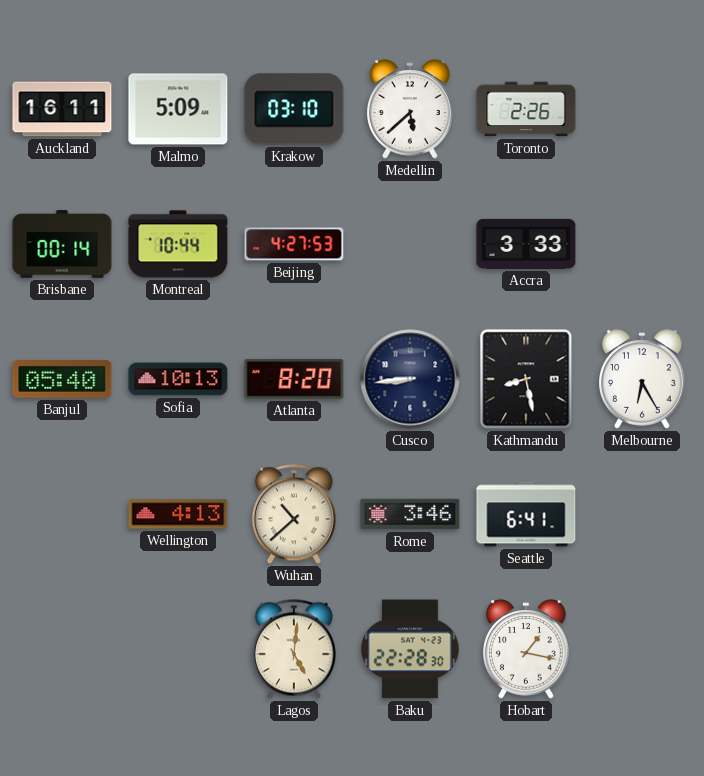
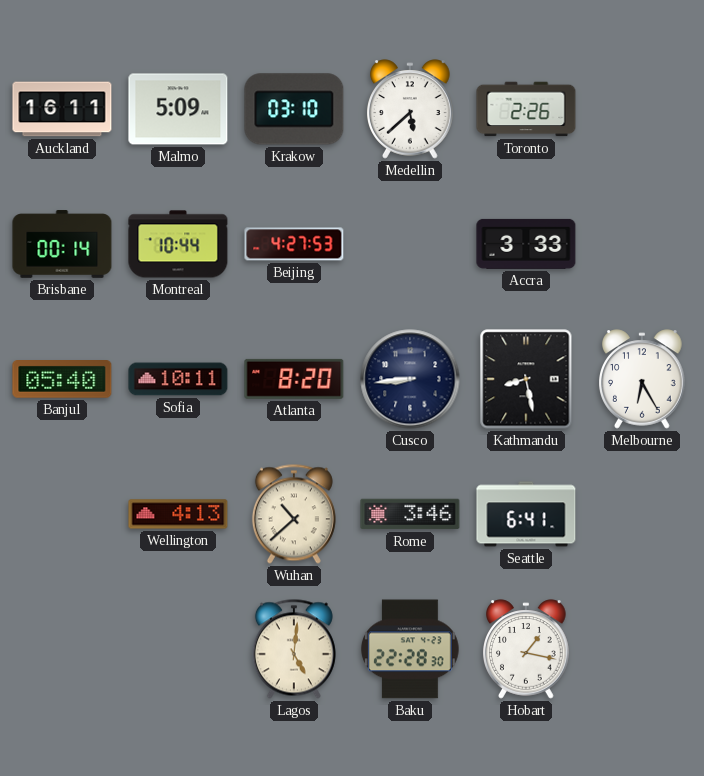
Sofia: 10:13 -> 10:11
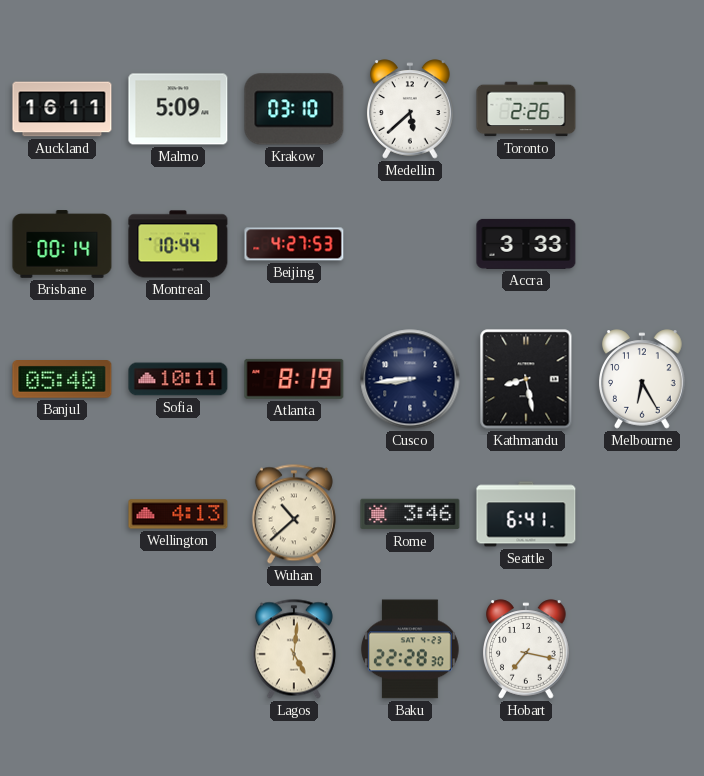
Atlanta: 8:20 -> 8:19
Hobart: 1:17 -> 7:17
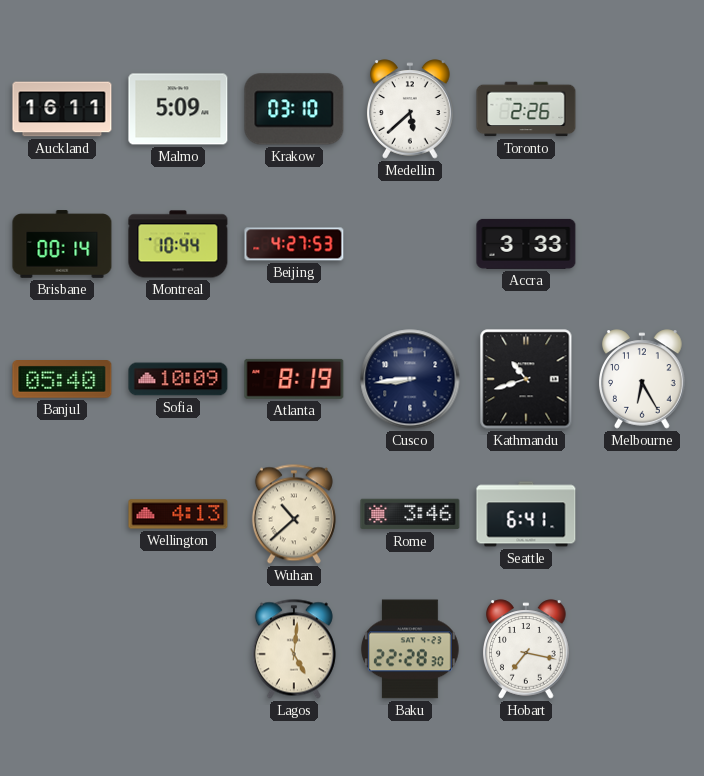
Sofia: 10:11 -> 10:09
Kathmandu: 8:28 -> 10:42
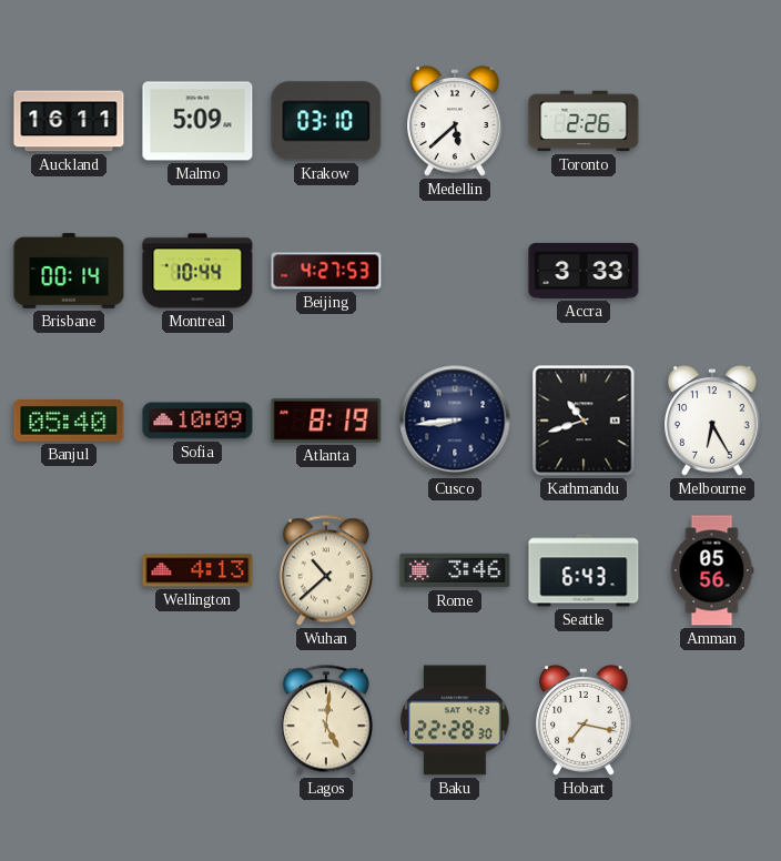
Seattle: 6:41 -> 6:43
Amman: none -> 05:56
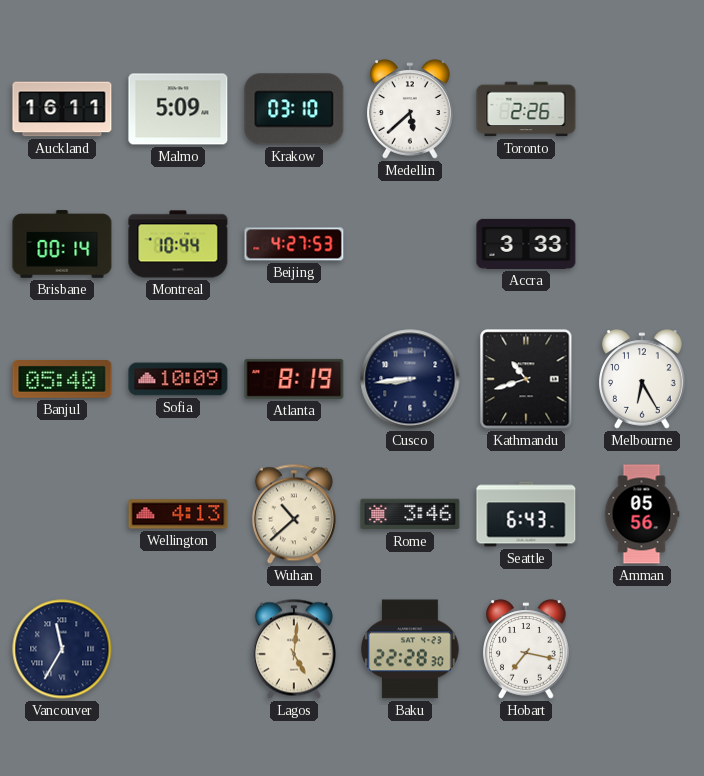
Vancouver: none -> 11:35
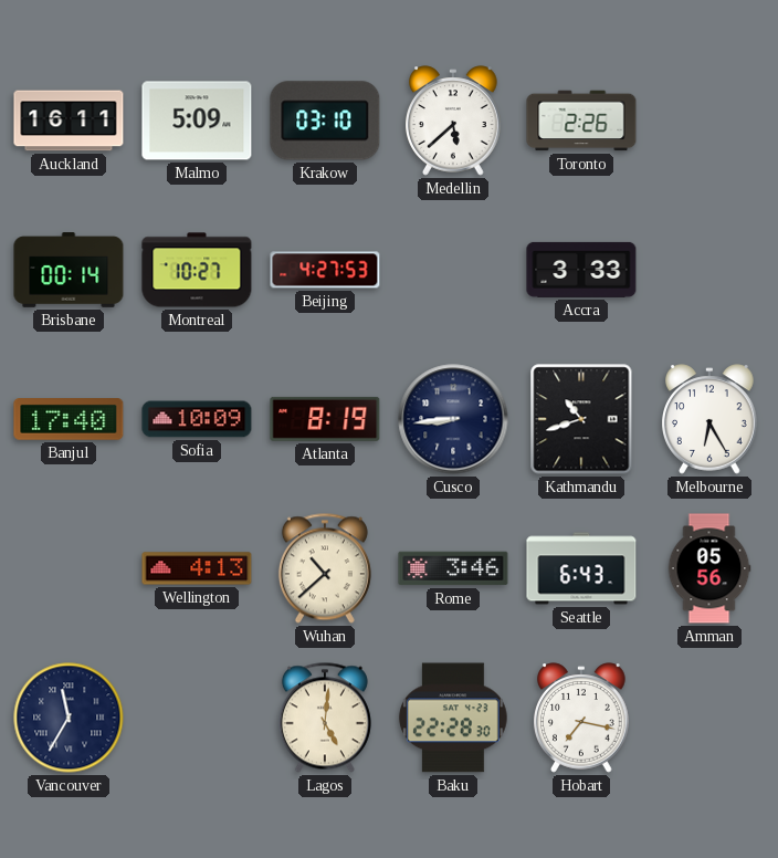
Montreal: 10:44 -> 10:27
Banjul: 05:40 -> 17:40
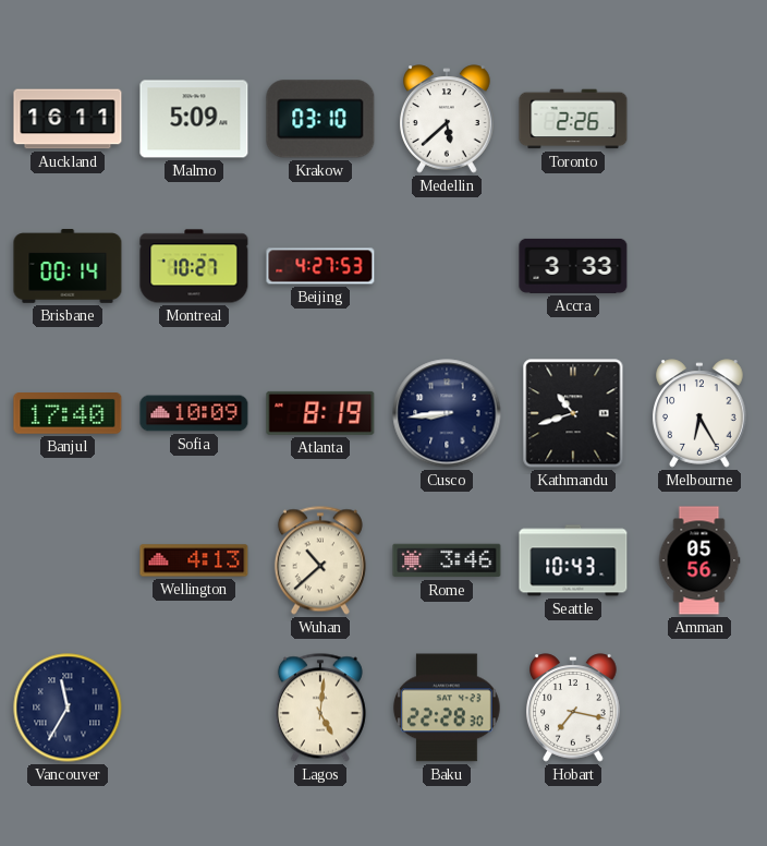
Seattle: 6:43 -> 10:43
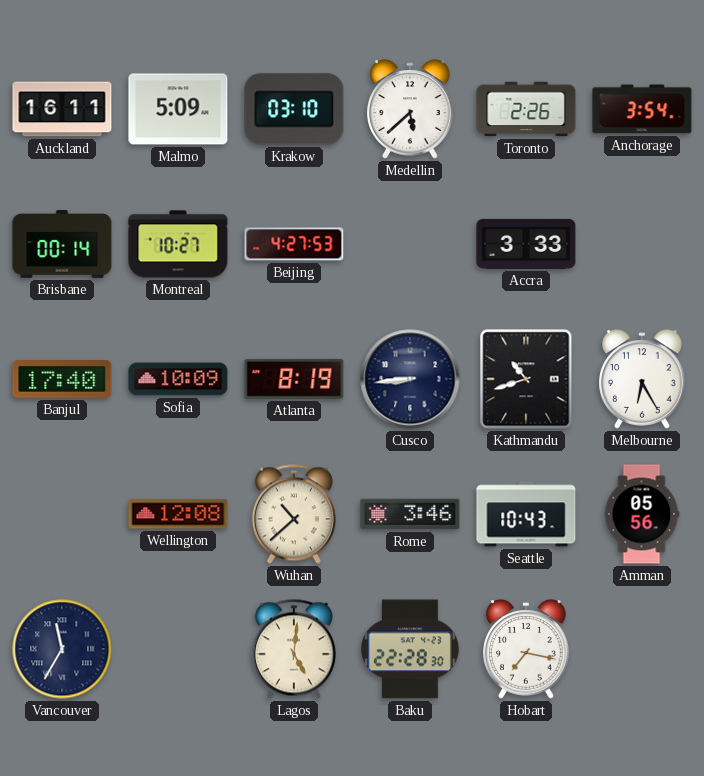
Anchorage: none -> 3:54
Wellington: 4:13 -> 12:08
